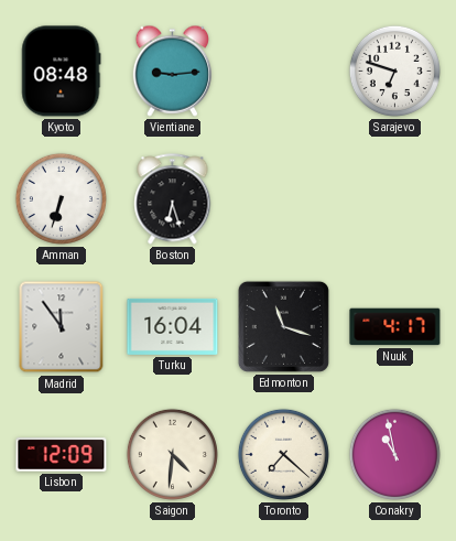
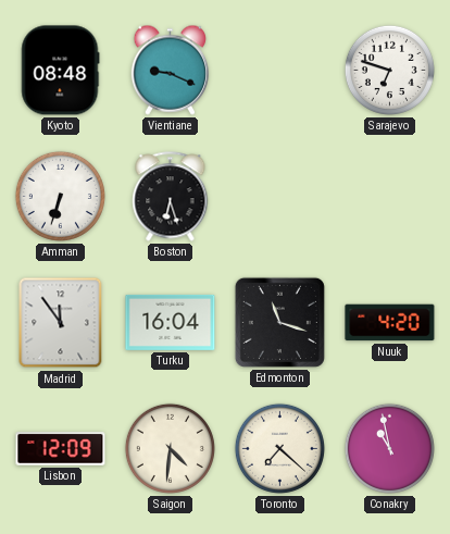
Vientiane: 9:14 -> 9:19
Nuuk: 4:17 -> 4:20
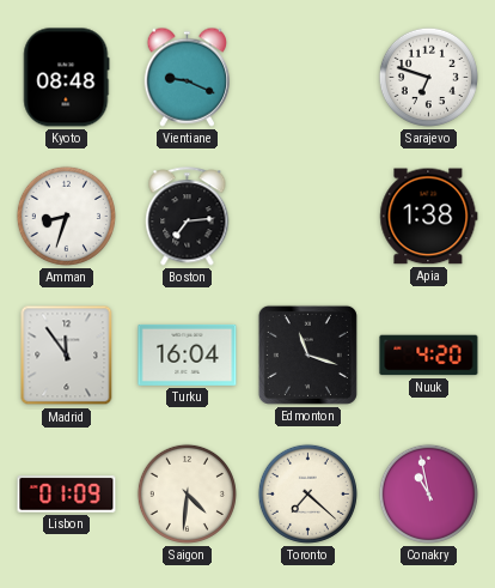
Amman: 6:33 -> 8:33
Boston: 6:27 -> 7:14
Apia: none -> 1:38
Lisbon: 12:09 -> 01:09
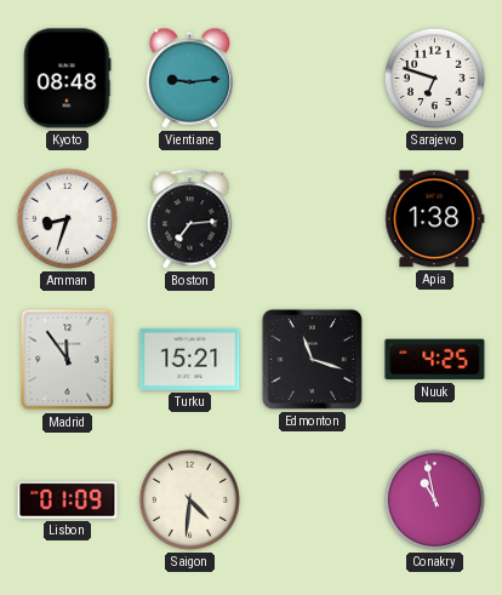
Vientiane: 9:19 -> 9:14
Turku: 16:04 -> 15:21
Nuuk: 4:20 -> 4:25
Toronto: 7:22 -> none
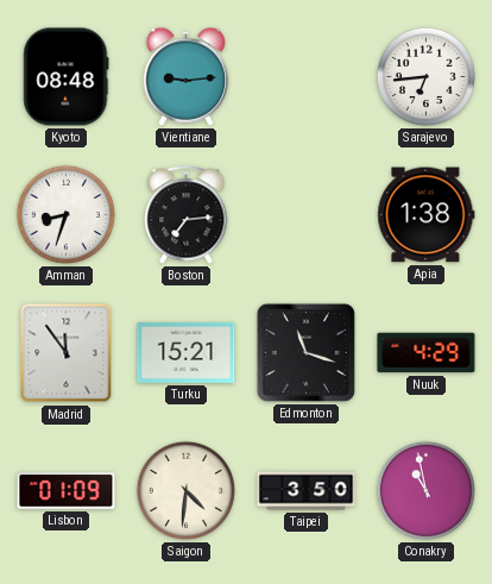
Sarajevo: 6:48 -> 6:44
Nuuk: 4:25 -> 4:29
Taipei: none -> 3:50
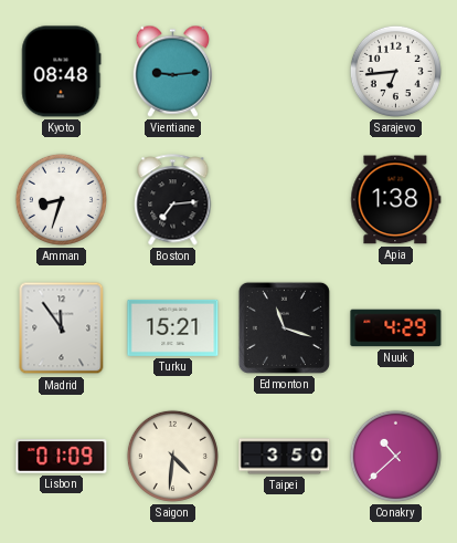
Conakry: 10:58 -> 10:38
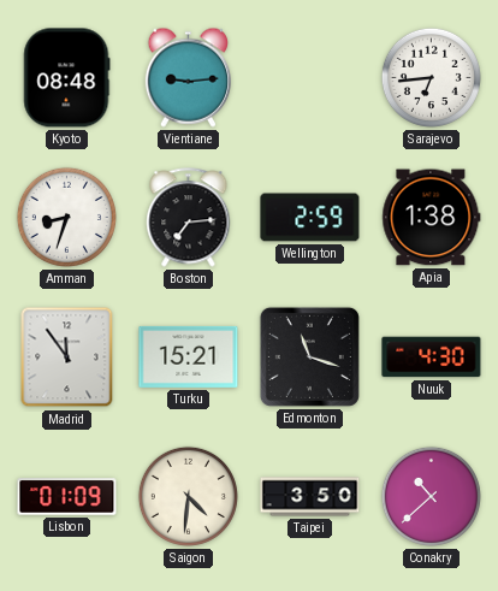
Wellington: none -> 2:59
Nuuk: 4:29 -> 4:30
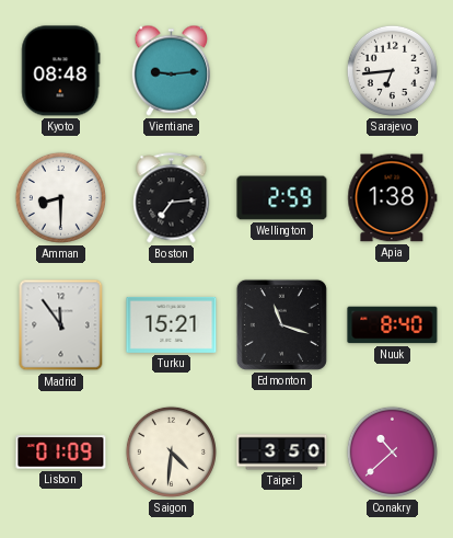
Amman: 8:33 -> 8:30
Nuuk: 4:30 -> 8:40
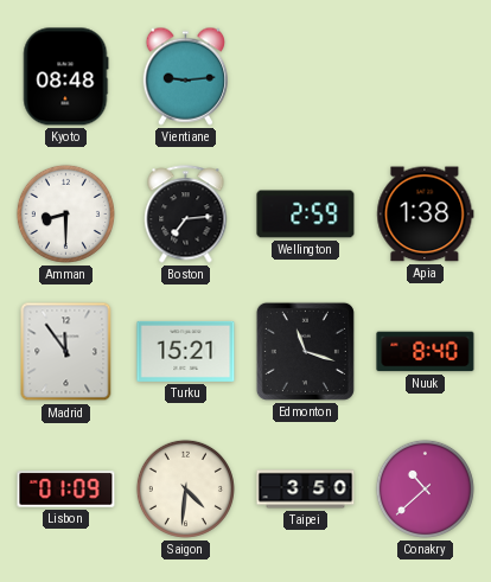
Sarajevo: 6:44 -> none
